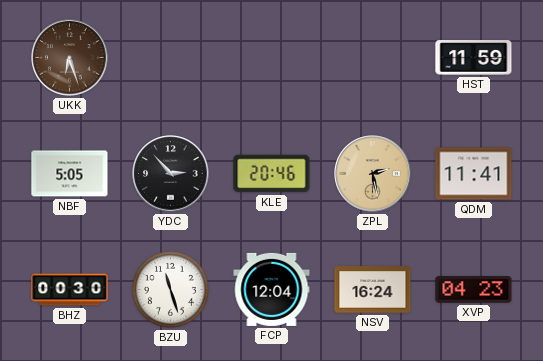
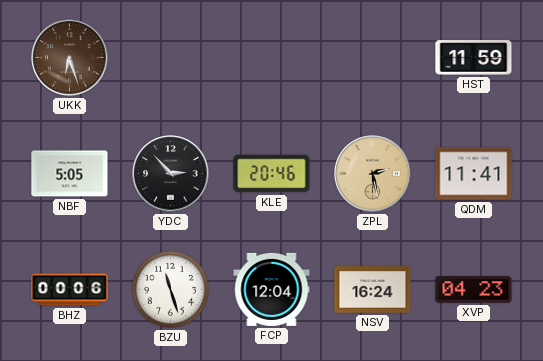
BHZ: 00:30 -> 00:06
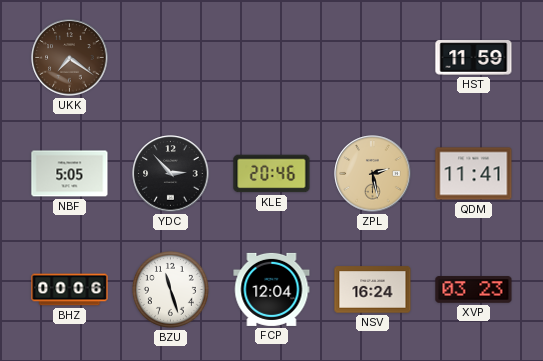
UKK: 6:27 -> 7:21
XVP: 04:23 -> 03:23
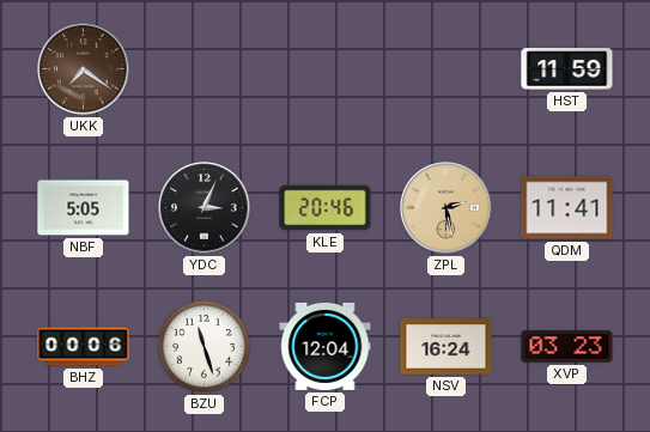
YDC: 2:53 -> 3:04
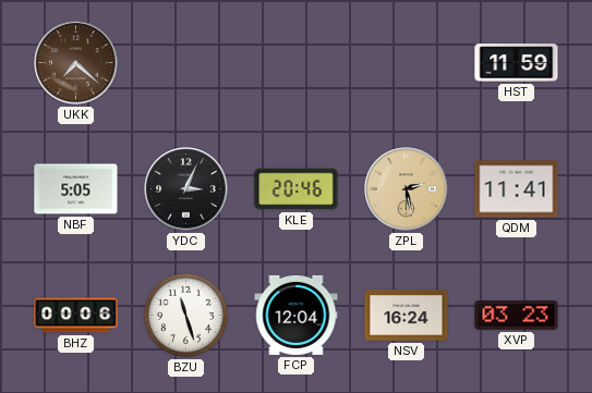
UKK: 7:21 -> 7:22
